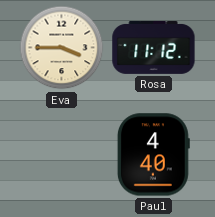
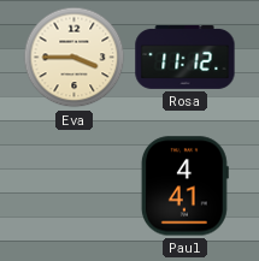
Paul: 4:40 -> 4:41
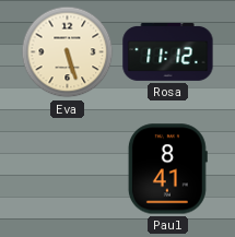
Eva: 3:45 -> 5:27
Paul: 4:41 -> 8:41
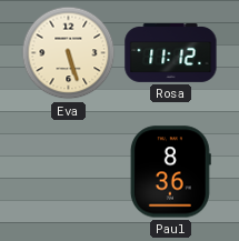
Paul: 8:41 -> 8:36
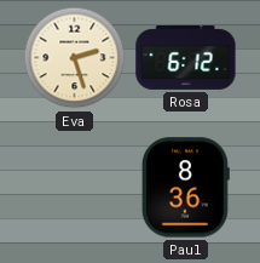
Eva: 5:27 -> 2:27
Rosa: 11:12 -> 6:12
